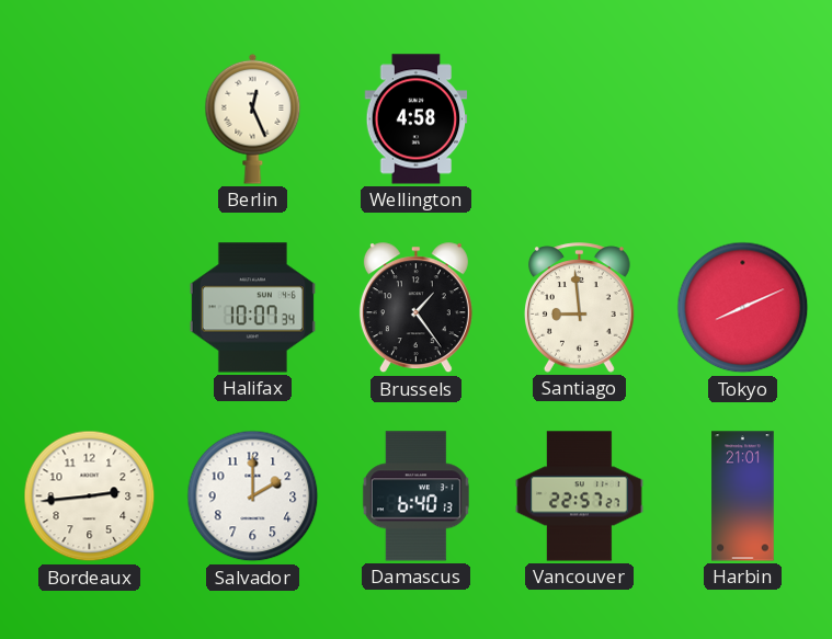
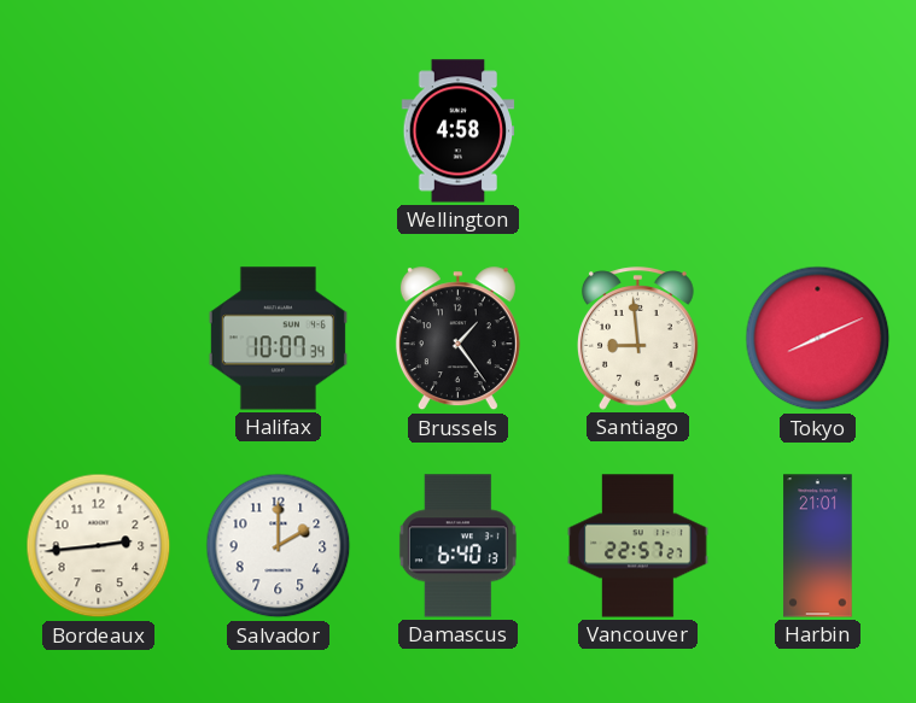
Berlin: 12:26 -> none
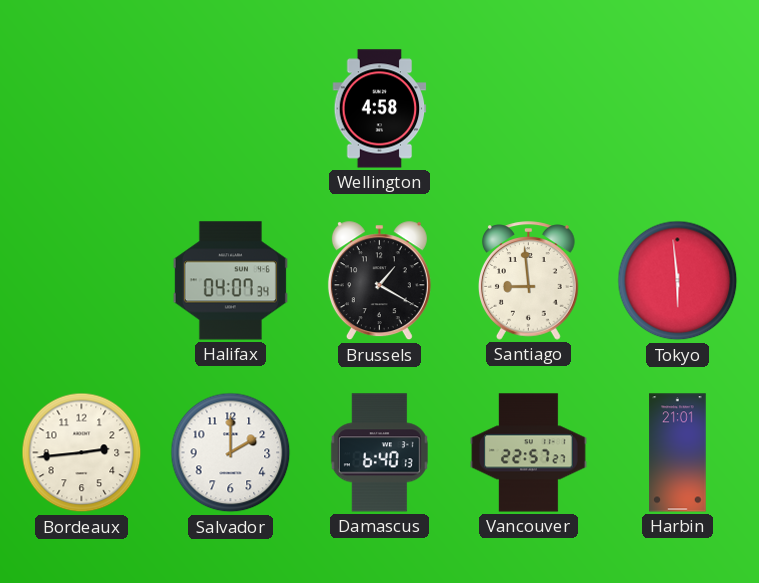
Halifax: 10:07 -> 04:07
Brussels: 1:24 -> 1:20
Tokyo: 8:11 -> 5:59
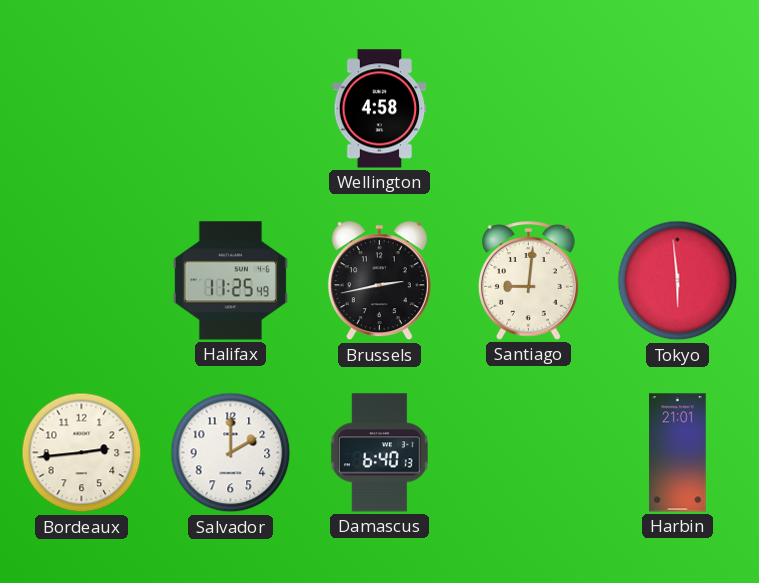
Halifax: 04:07 -> 11:25
Brussels: 1:20 -> 2:43
Santiago: 8:59 -> 9:01
Vancouver: 22:57 -> none
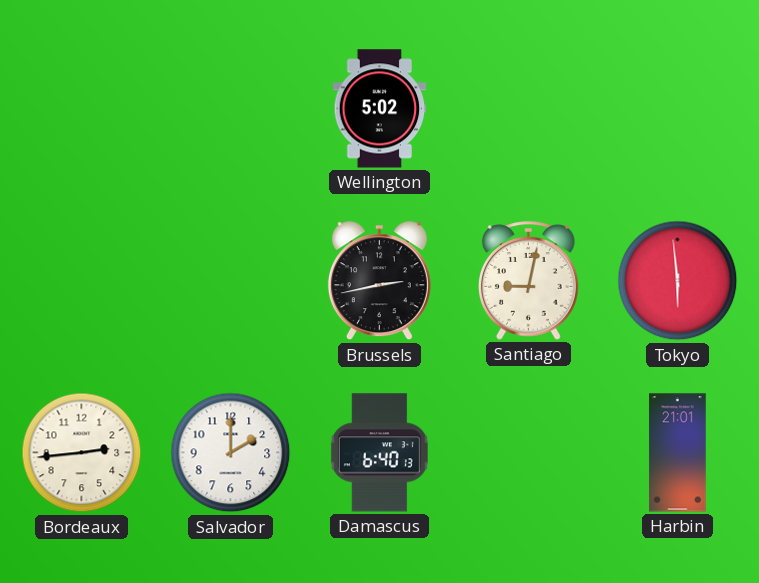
Wellington: 4:58 -> 5:02
Halifax: 11:25 -> none
Santiago: 9:01 -> 9:02
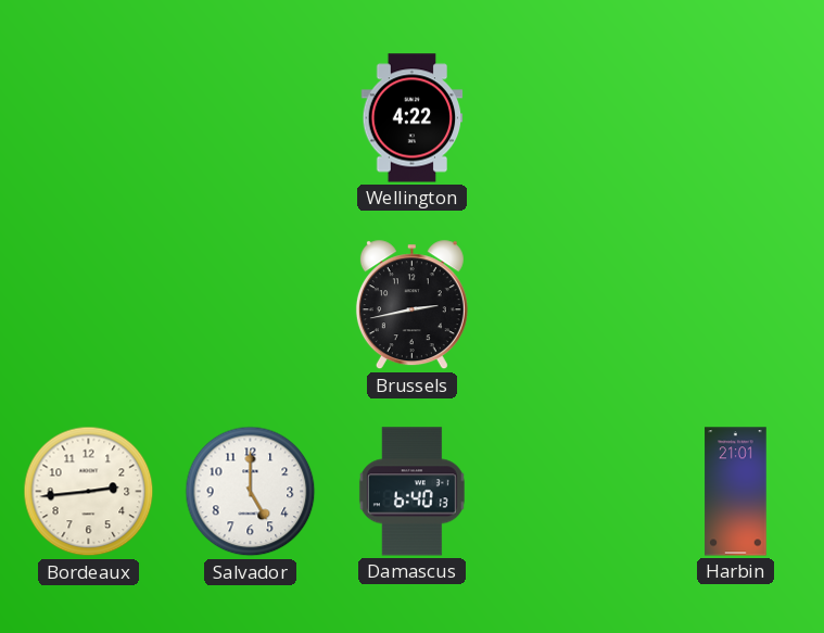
Wellington: 5:02 -> 4:22
Santiago: 9:02 -> none
Tokyo: 5:59 -> none
Salvador: 2:00 -> 5:00
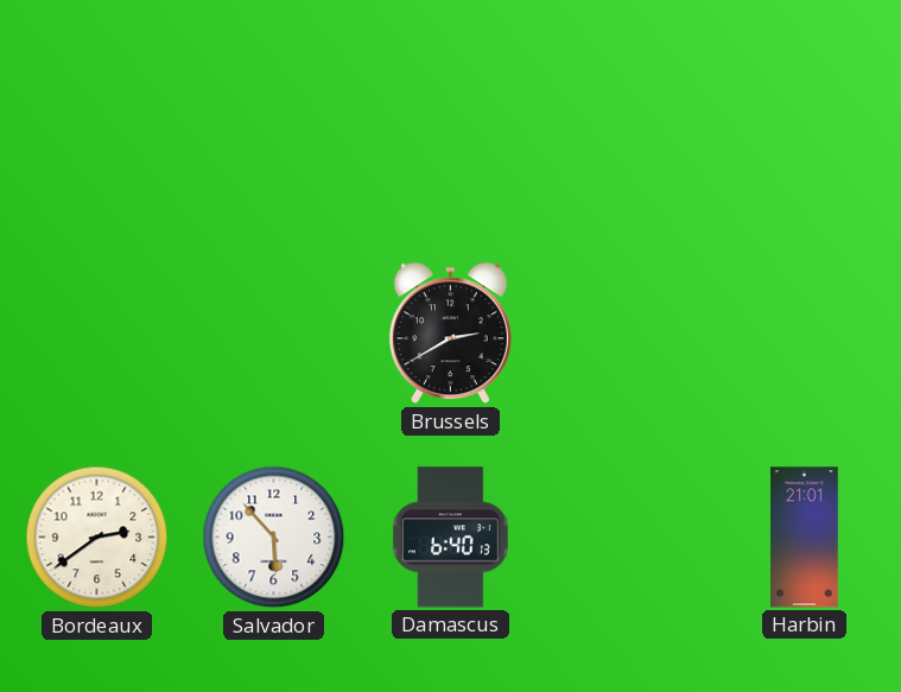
Wellington: 4:22 -> none
Brussels: 2:43 -> 2:40
Bordeaux: 2:44 -> 2:39
Salvador: 5:00 -> 5:53
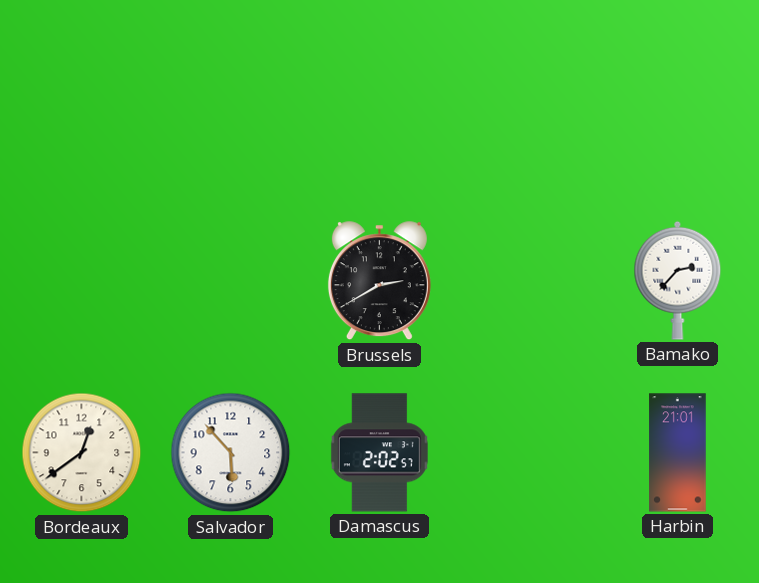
Bamako: none -> 2:37
Bordeaux: 2:39 -> 12:39
Damascus: 6:40 -> 2:02
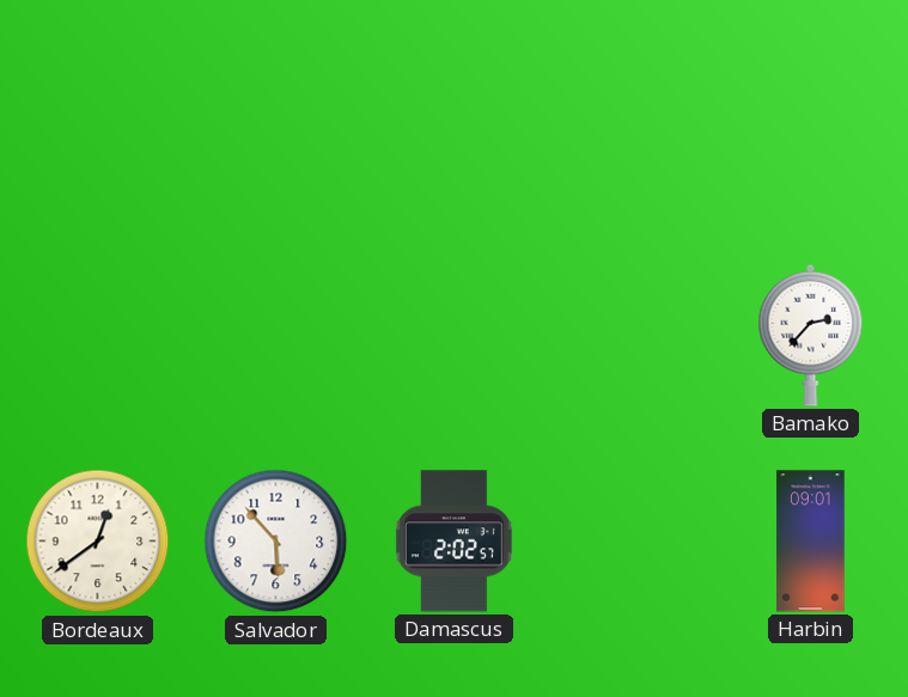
Brussels: 2:40 -> none
Harbin: 21:01 -> 09:01
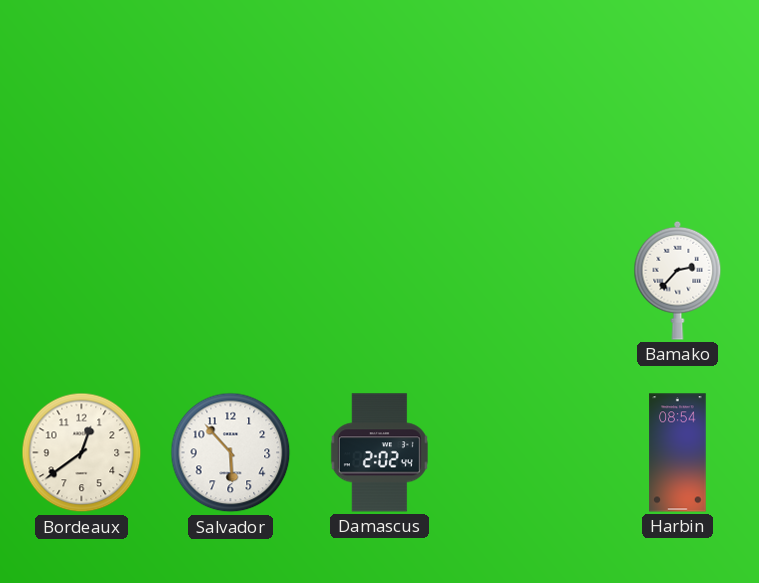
Damascus: 2:02:57 -> 2:02:44
Harbin: 09:01 -> 08:54
